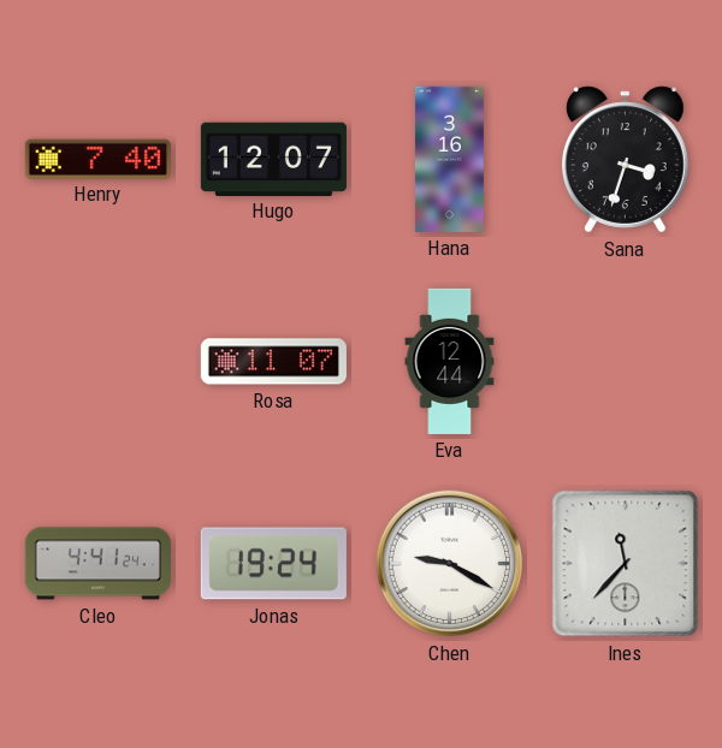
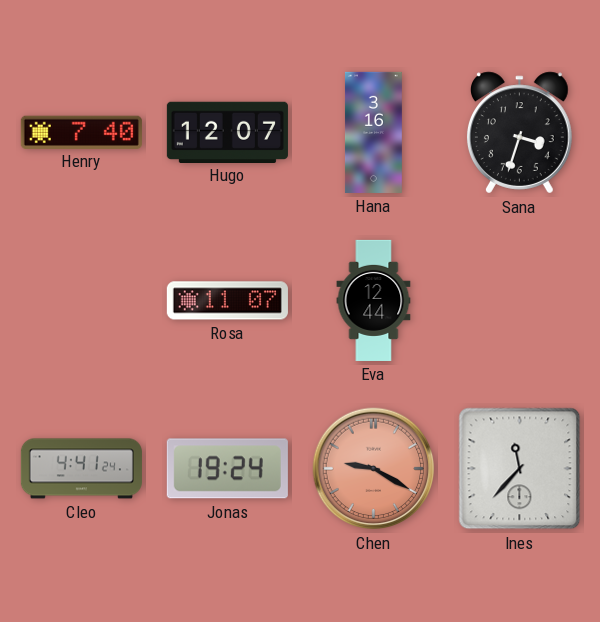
Chen dial: white -> salmon
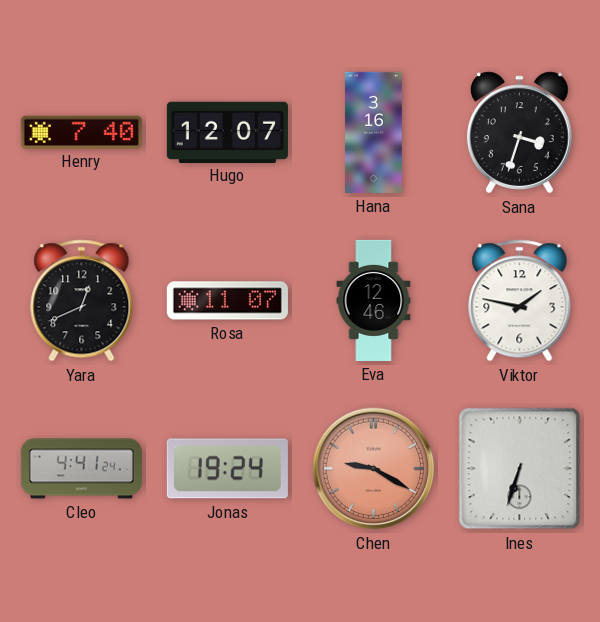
Yara: none -> 12:41
Eva: 12:44 -> 12:46
Viktor: none -> 1:47
Ines: 11:37 -> 6:33
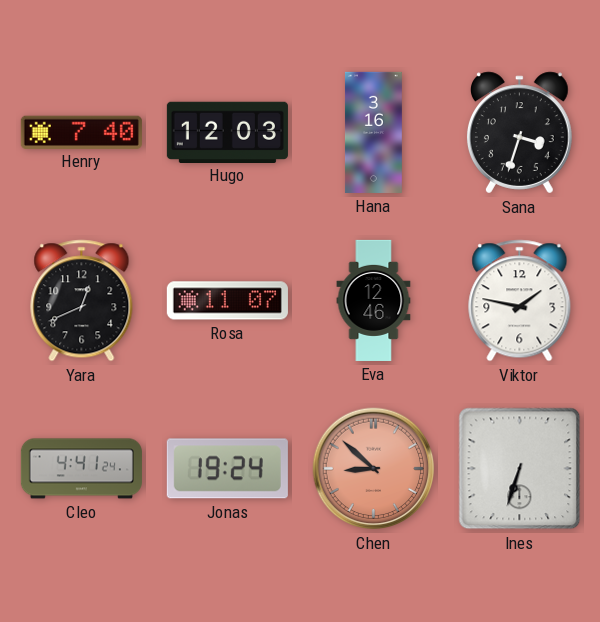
Hugo: 12:07 -> 12:03
Chen: 9:20 -> 8:52
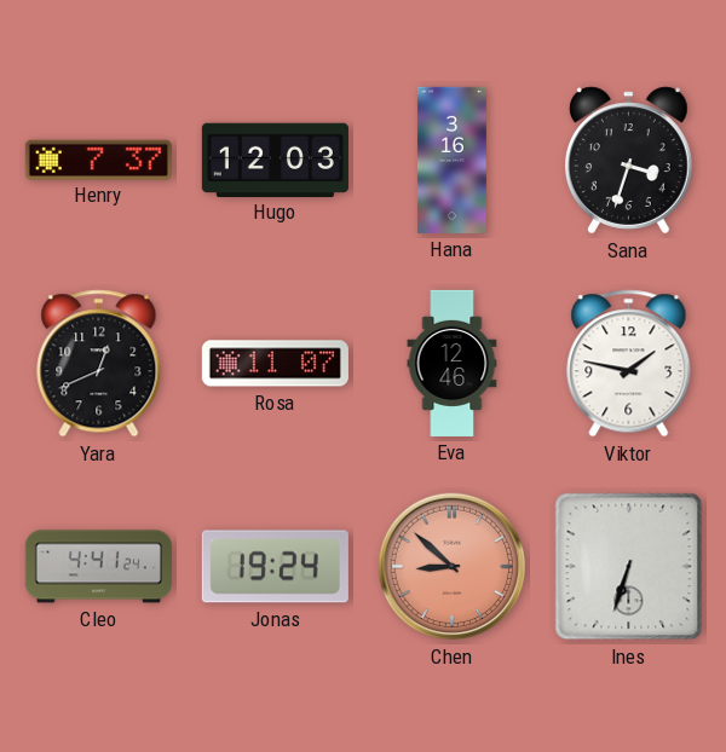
Henry: 7:40 -> 7:37
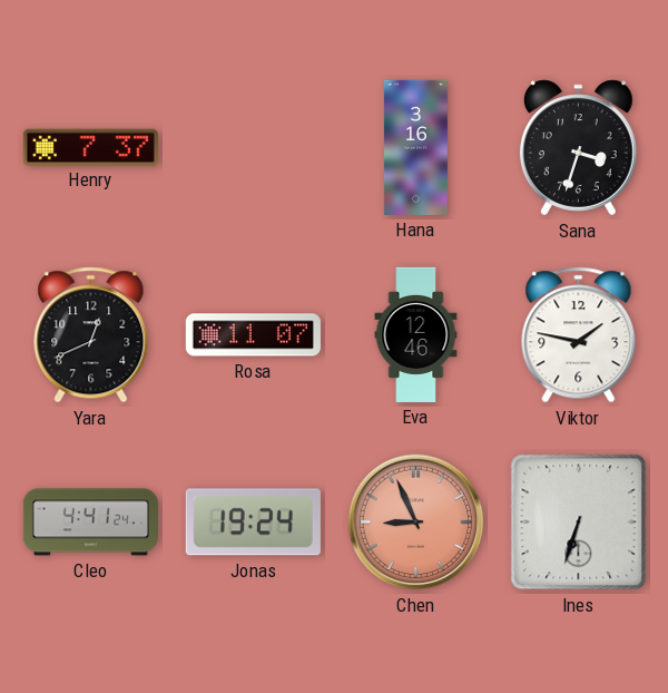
Hugo: 12:03 -> none
Chen: 8:52 -> 8:56
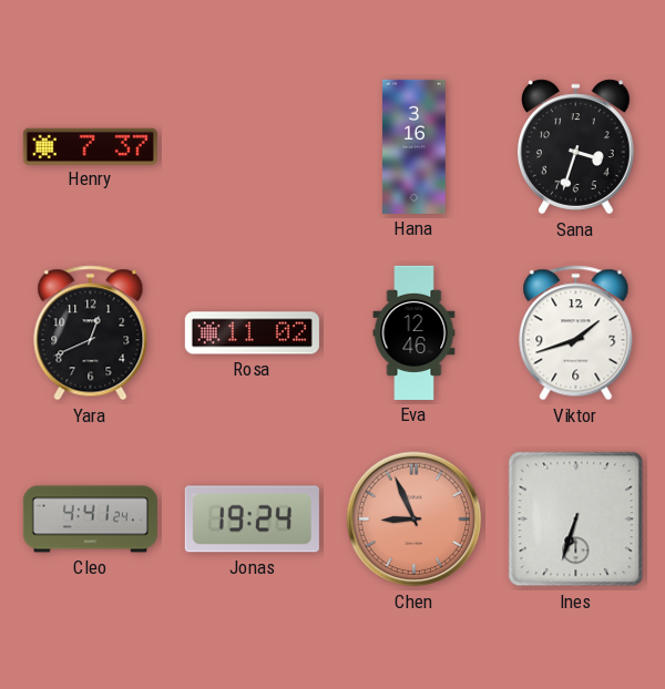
Rosa: 11:07 -> 11:02
Viktor: 1:47 -> 1:42
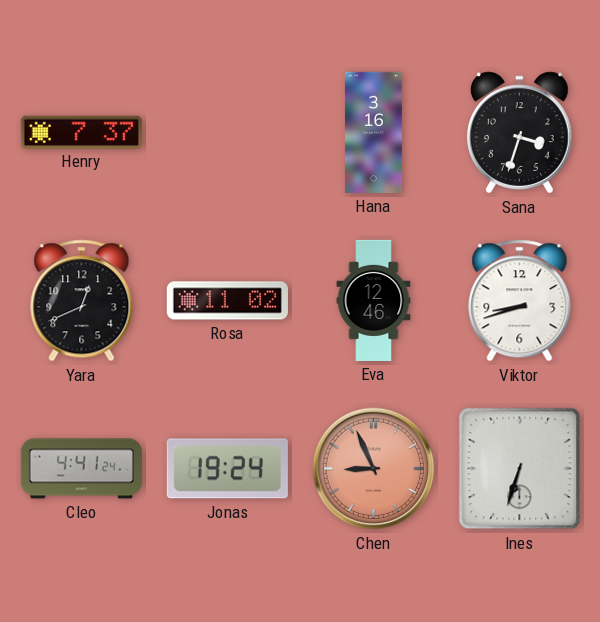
Viktor: 1:42 -> 8:42
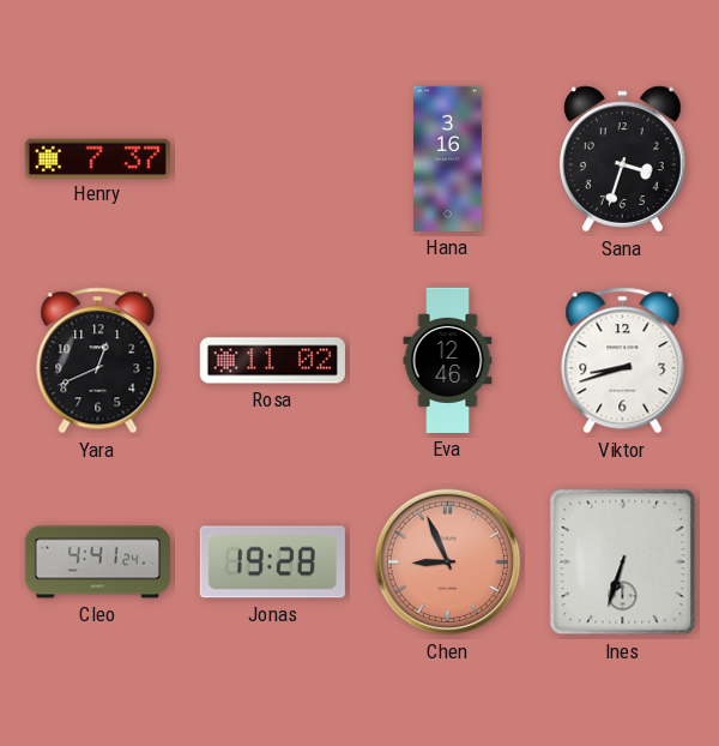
Jonas: 19:24 -> 19:28
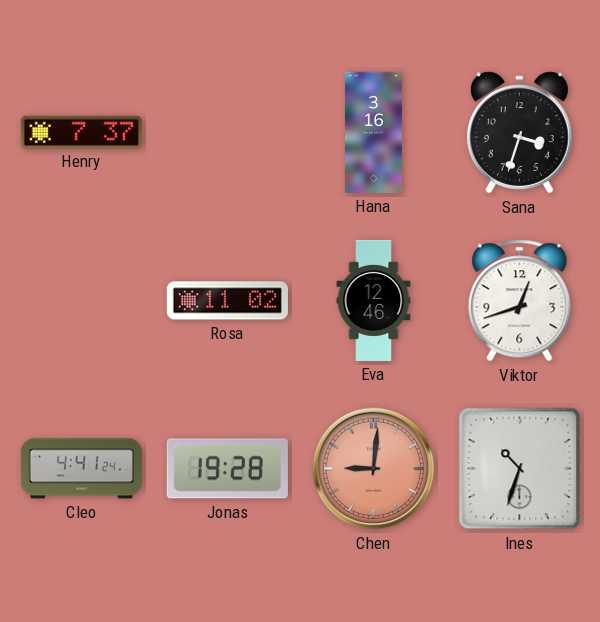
Yara: 12:41 -> none
Viktor: 8:42 -> 12:42
Chen: 8:56 -> 9:01
Ines: 6:33 -> 10:33
